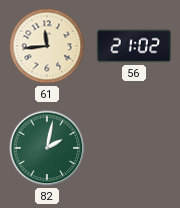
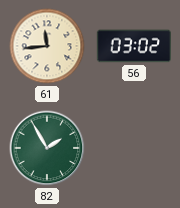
56: 21:02 -> 03:02
82: 2:02 -> 1:55
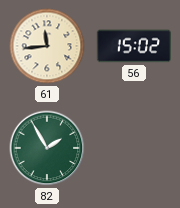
56: 03:02 -> 15:02
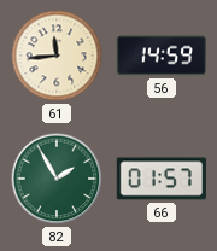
56: 15:02 -> 14:59
66: none -> 01:57
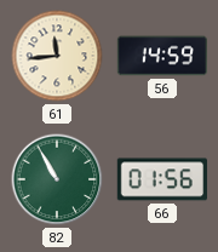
82: 1:55 -> 10:55
66: 01:57 -> 01:56
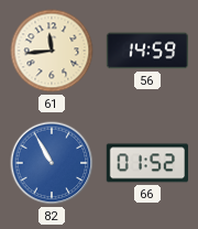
82 dial: green -> blue
66: 01:56 -> 01:52
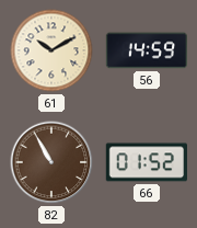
61: 11:44 -> 10:10
82 dial: blue -> brown
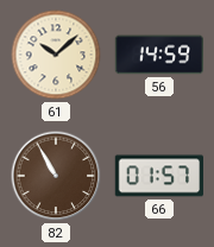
61: 10:10 -> 10:08
66: 01:52 -> 01:57
